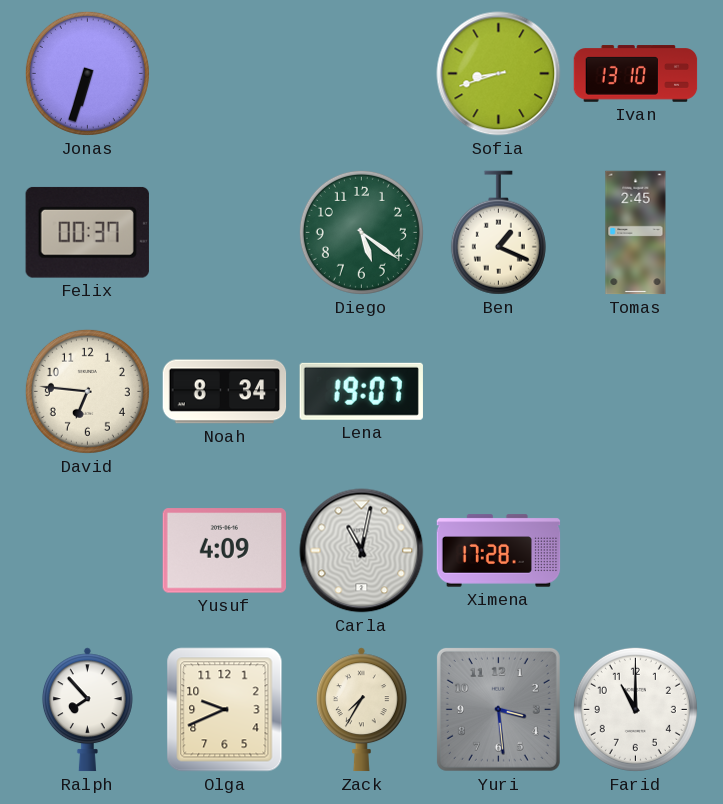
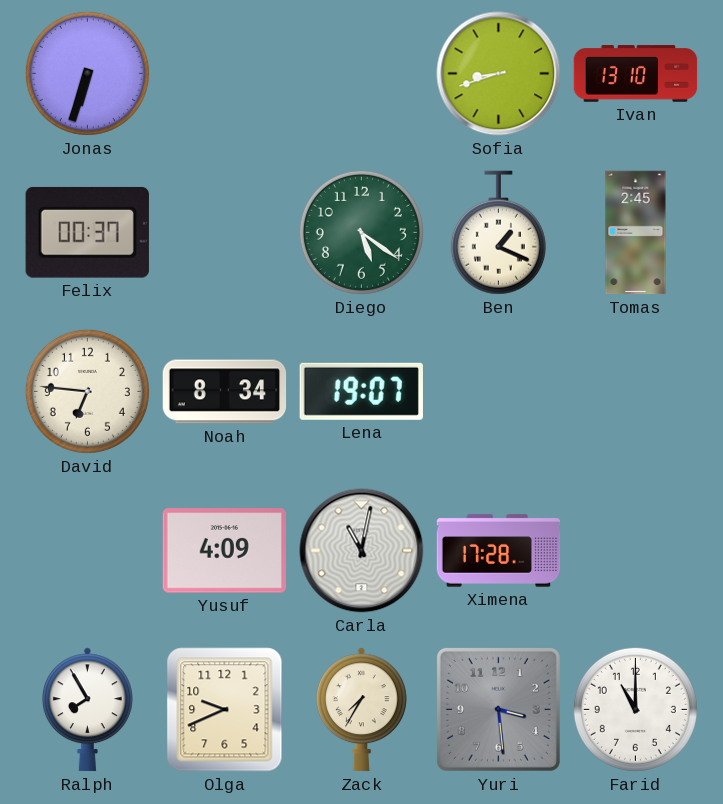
Ralph: 7:53 -> 7:55
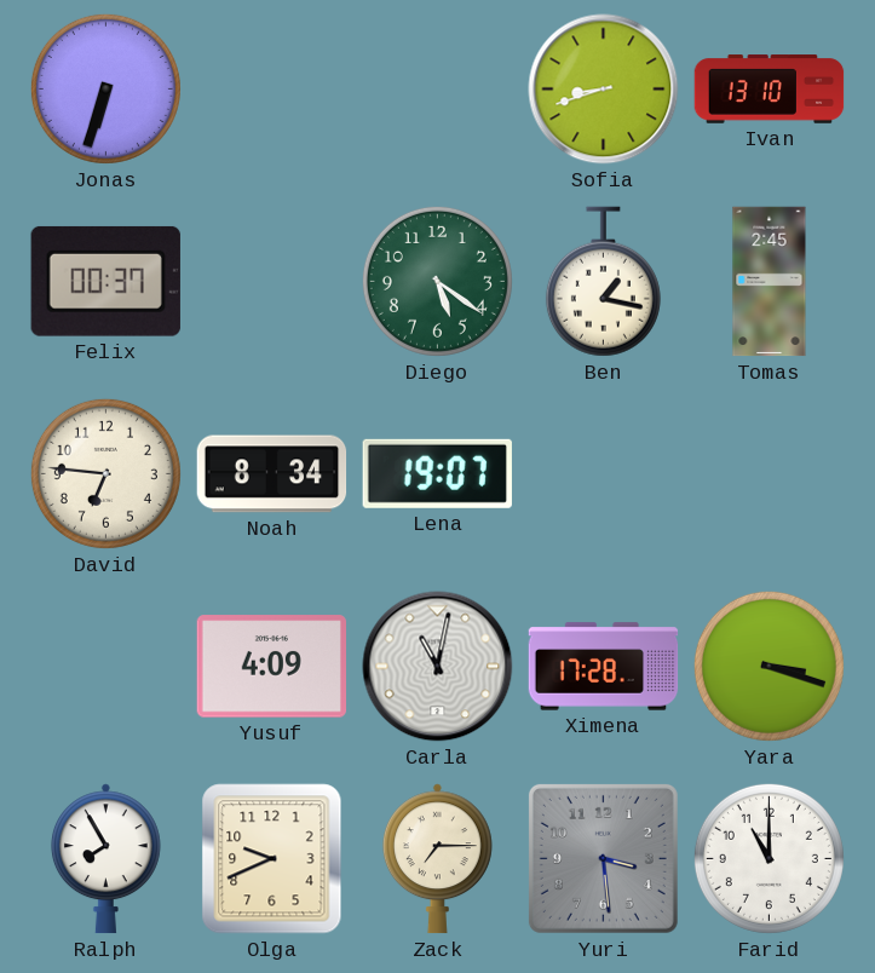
Ben: 1:19 -> 1:17
Yara: none -> 3:18
Zack: 7:35 -> 7:15
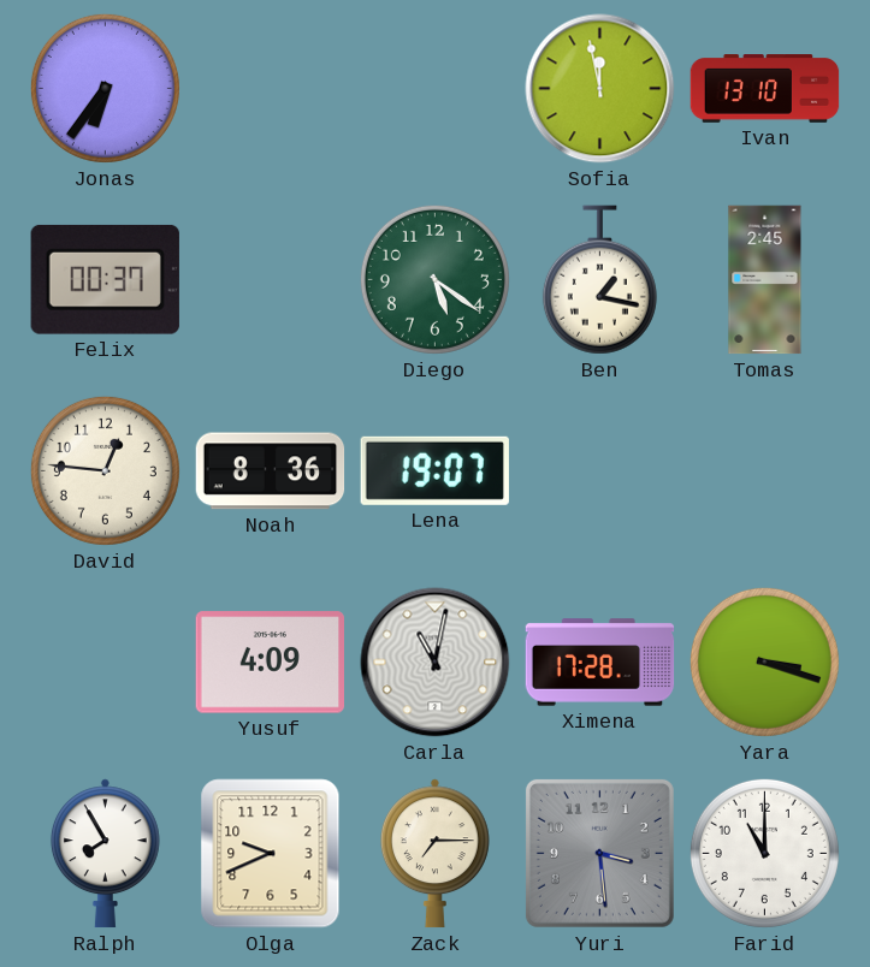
Jonas: 6:33 -> 6:36
Sofia: 8:42 -> 11:58
David: 6:46 -> 12:46
Noah: 8:34 -> 8:36
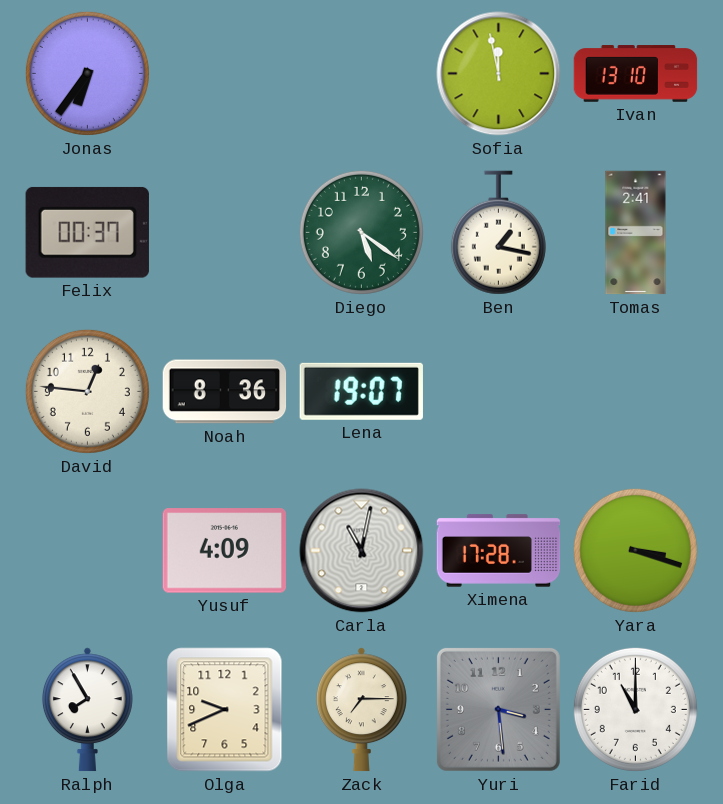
Tomas: 2:45 -> 2:41
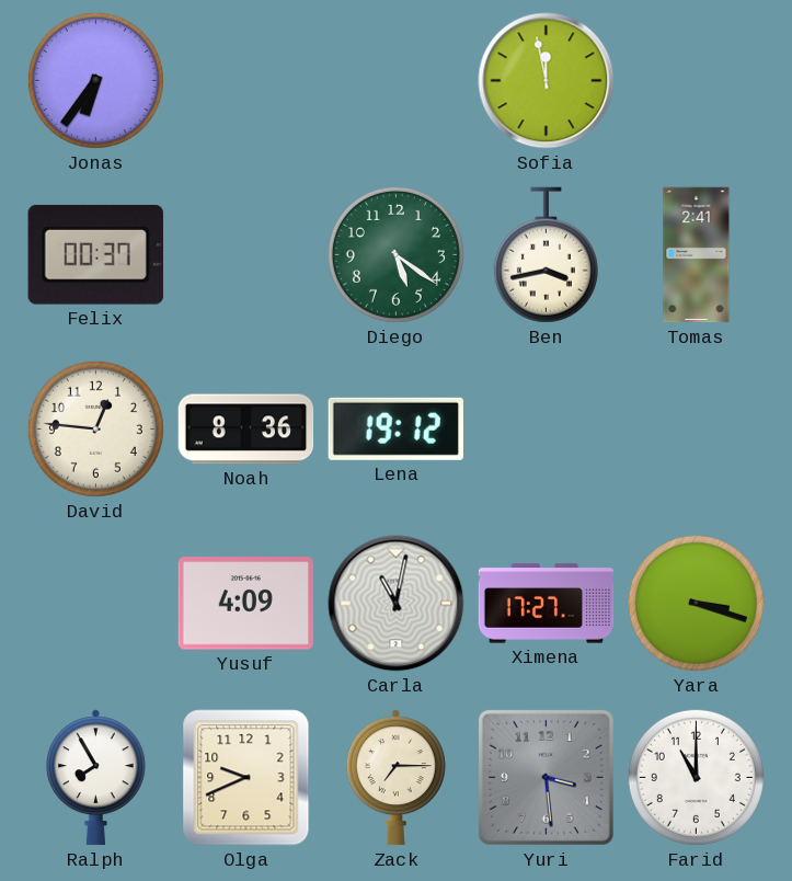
Ivan: 13:10 -> none
Ben: 1:17 -> 3:43
Lena: 19:07 -> 19:12
Ximena: 17:28 -> 17:27
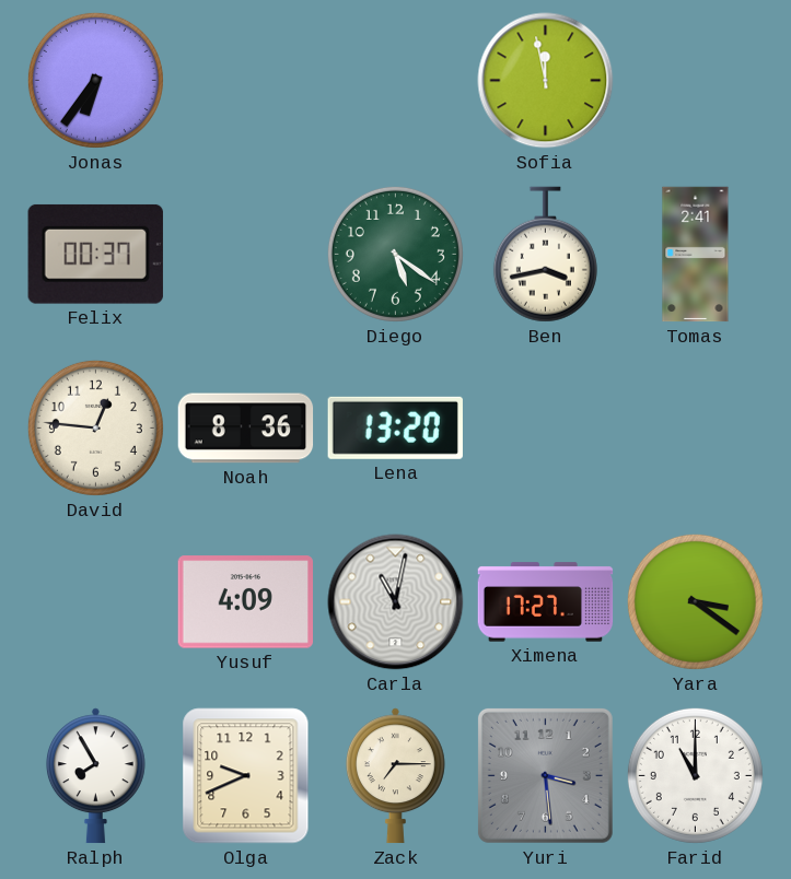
Lena: 19:12 -> 13:20
Yara: 3:18 -> 3:21
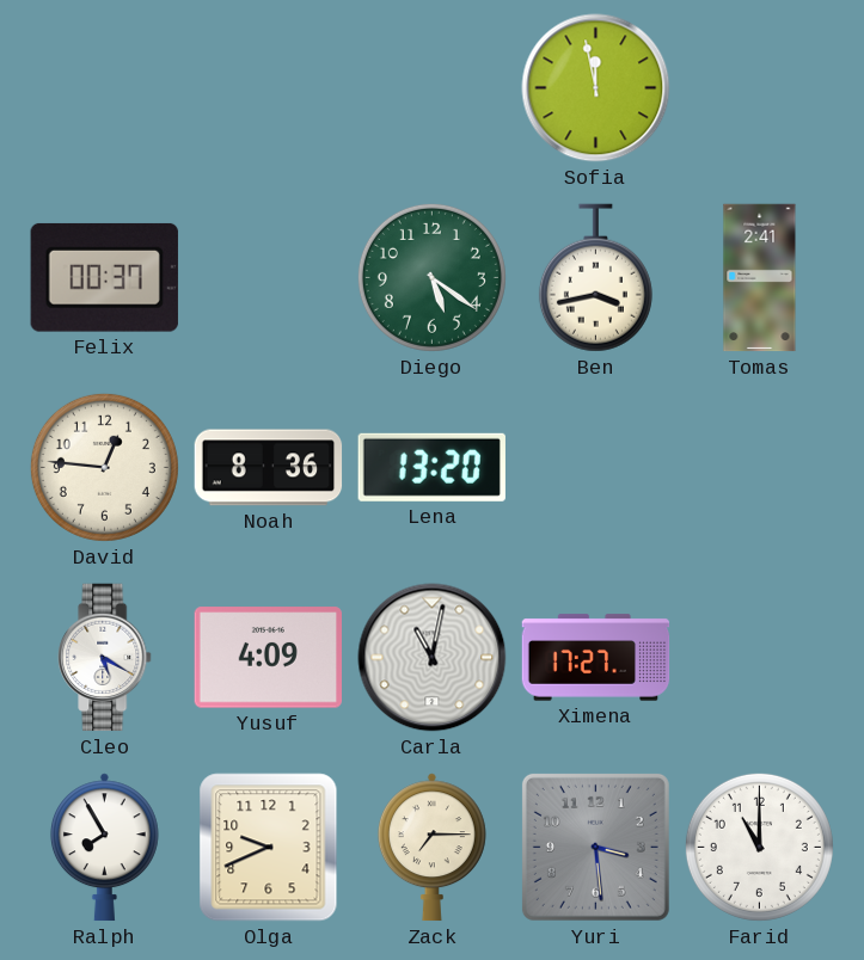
Jonas: 6:36 -> none
Cleo: none -> 5:20
Yara: 3:21 -> none
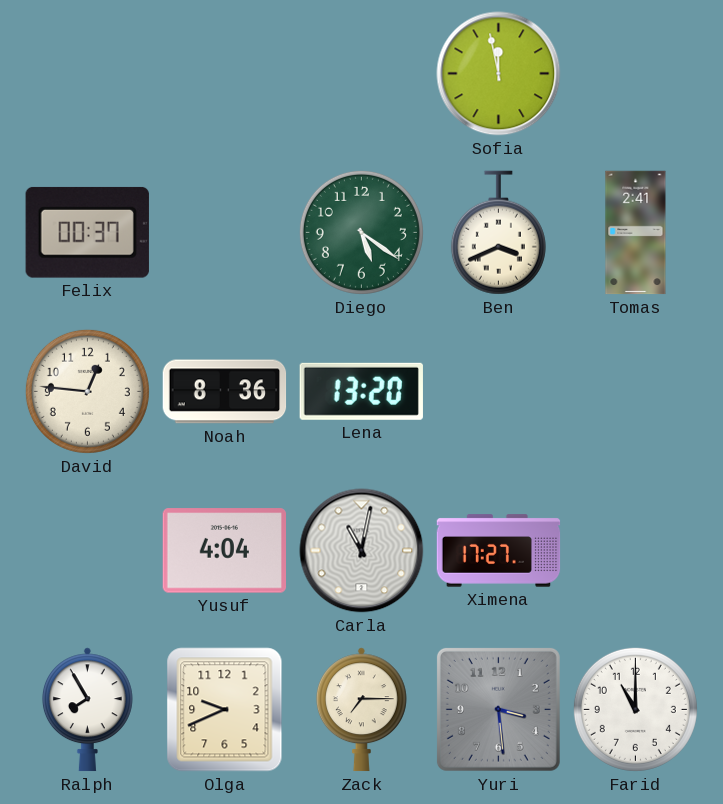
Ben: 3:43 -> 3:41
Cleo: 5:20 -> none
Yusuf: 4:09 -> 4:04
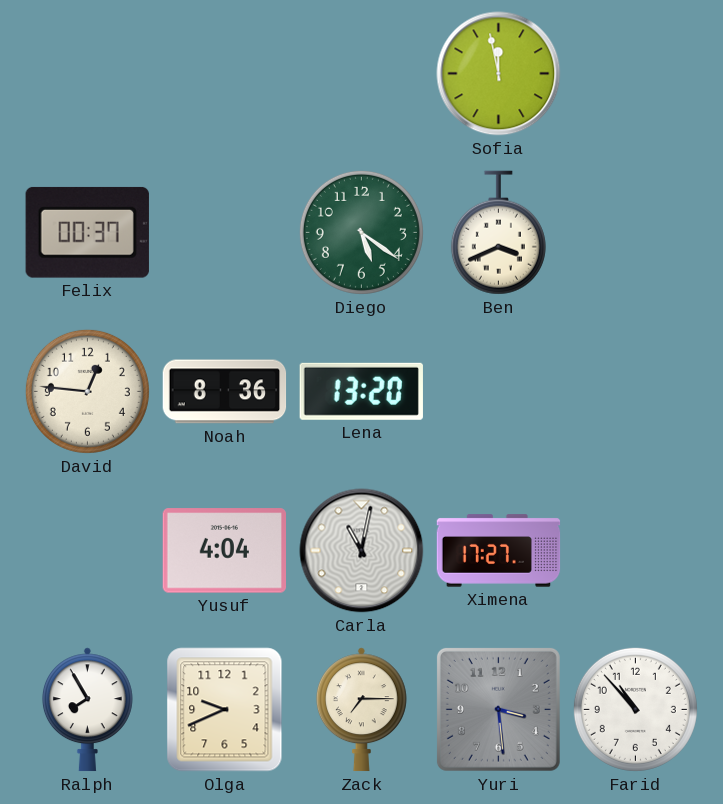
Tomas: 2:41 -> none
Farid: 11:00 -> 10:53
